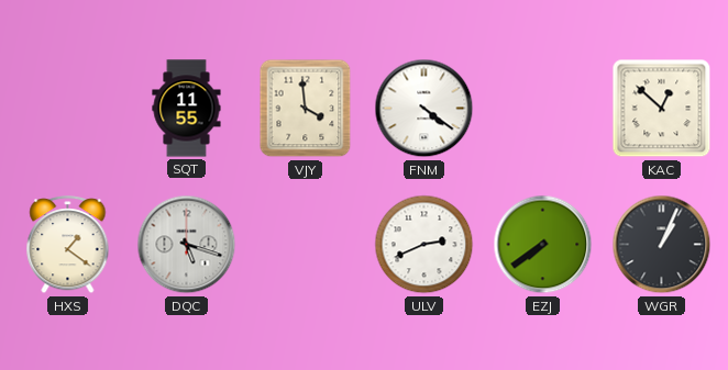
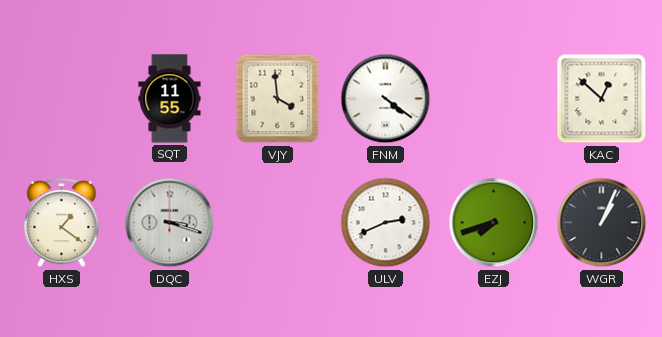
DQC: 5:18 -> 3:18
EZJ: 7:39 -> 7:42
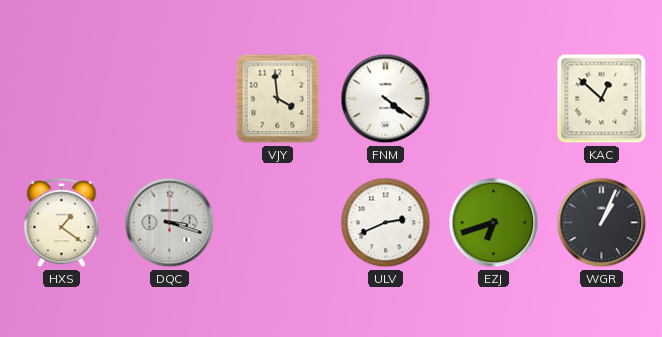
SQT: 11:55 -> none
EZJ: 7:42 -> 6:42
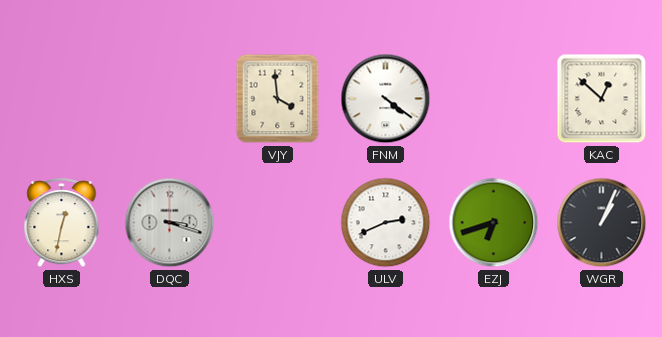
HXS: 1:21 -> 12:32
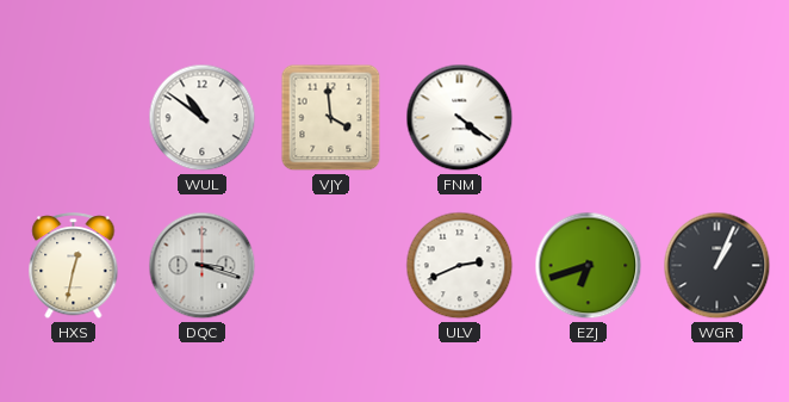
WUL: none -> 10:51
KAC: 12:52 -> none
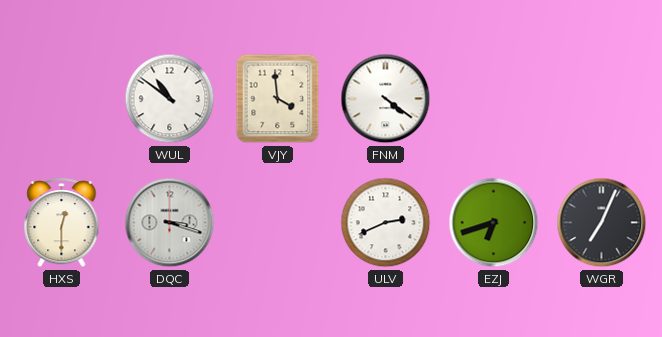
HXS: 12:32 -> 12:30
WGR: 1:04 -> 7:04
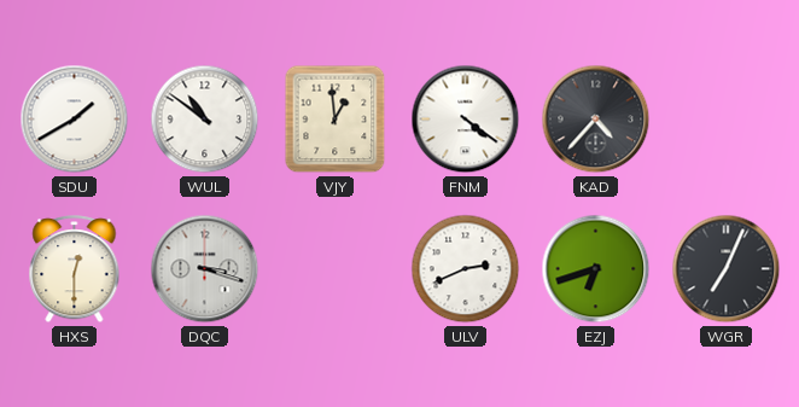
SDU: none -> 1:40
VJY: 3:59 -> 12:59
KAD: none -> 4:37
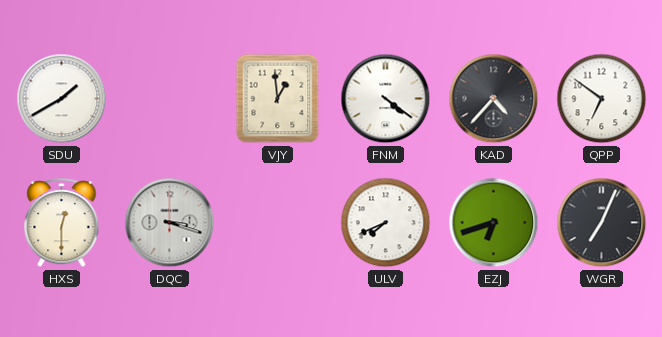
WUL: 10:51 -> none
QPP: none -> 6:51
ULV: 2:41 -> 7:41
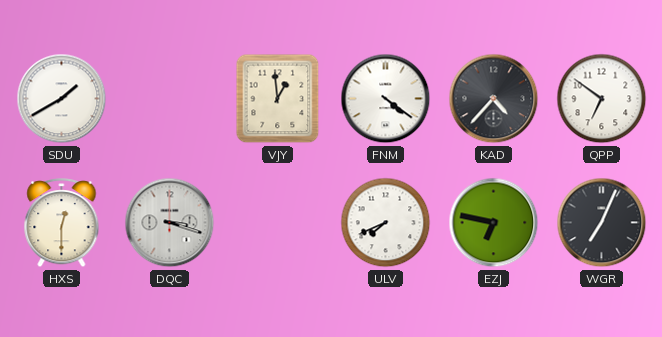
EZJ: 6:42 -> 6:47
